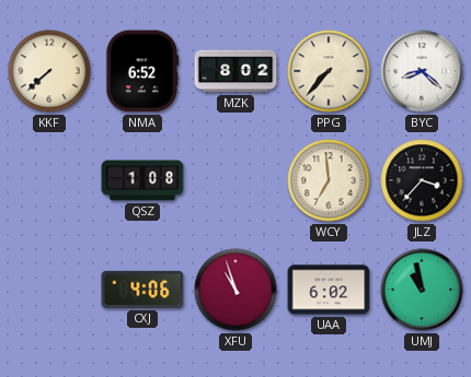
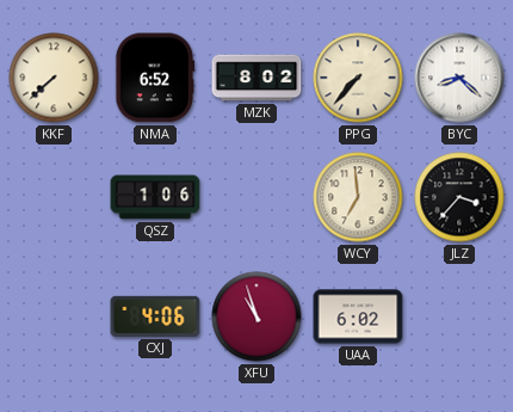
QSZ: 1:08 -> 1:06
UMJ: 10:58 -> none
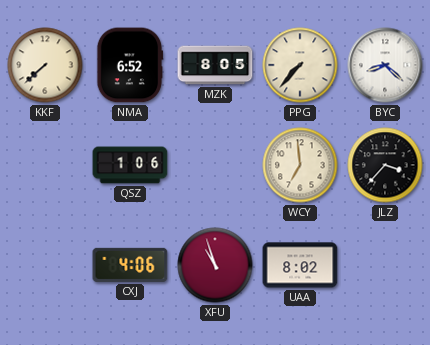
MZK: 8:02 -> 8:05
UAA: 6:02 -> 8:02
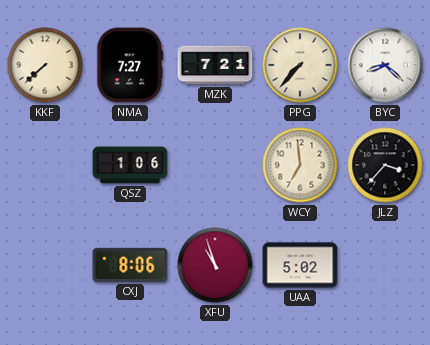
NMA: 6:52 -> 7:27
MZK: 8:05 -> 7:21
CXJ: 4:06 -> 8:06
UAA: 8:02 -> 5:02
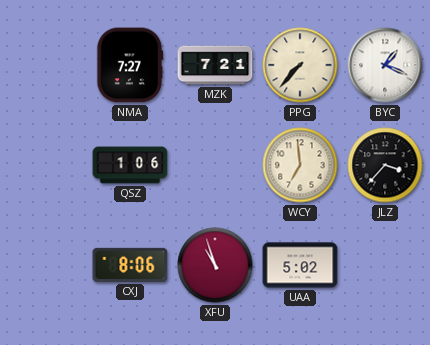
KKF: 7:38 -> none
BYC: 8:22 -> 1:19
